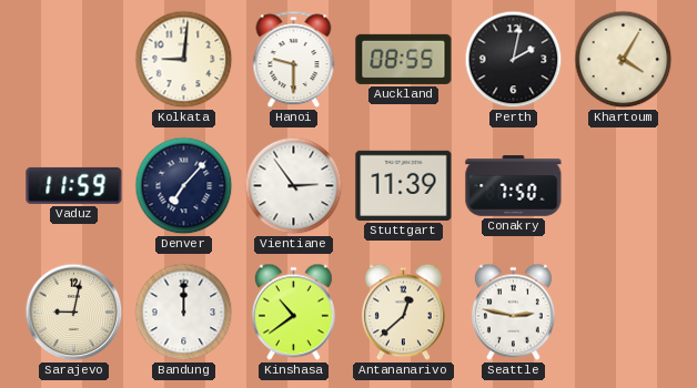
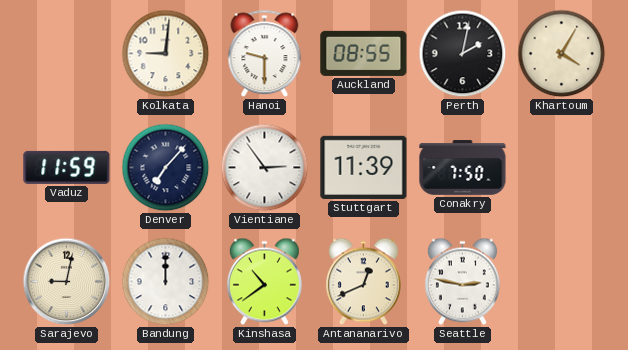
Antananarivo: 12:38 -> 12:41
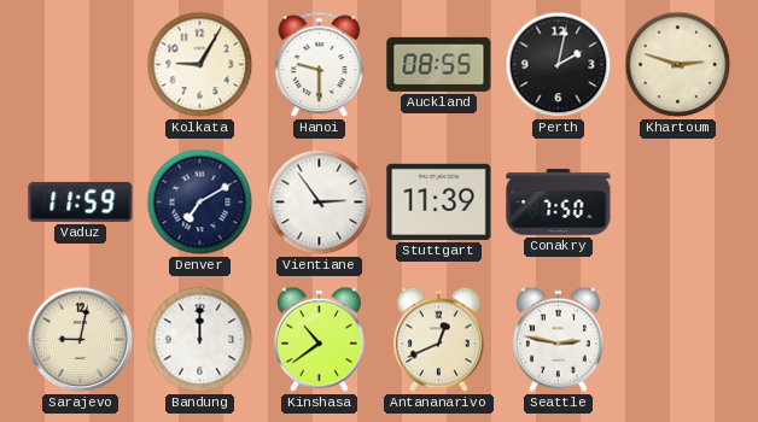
Kolkata: 9:01 -> 9:05
Khartoum: 4:05 -> 2:48
Denver: 7:07 -> 7:10
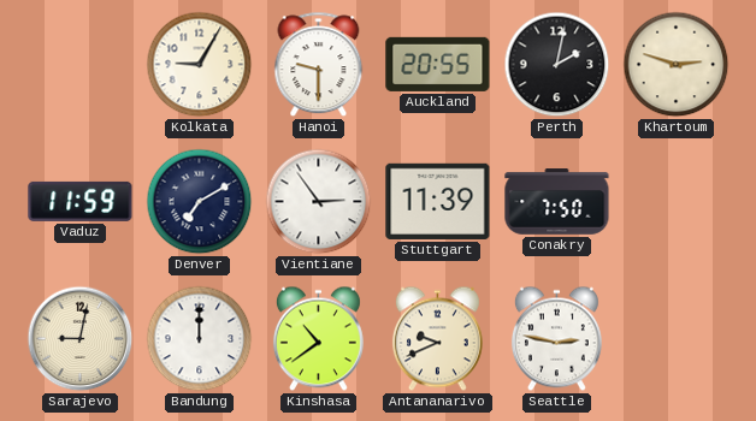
Auckland: 08:55 -> 20:55
Antananarivo: 12:41 -> 9:41
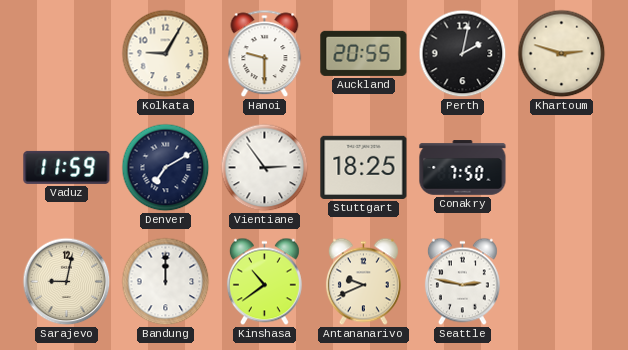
Stuttgart: 11:39 -> 18:25
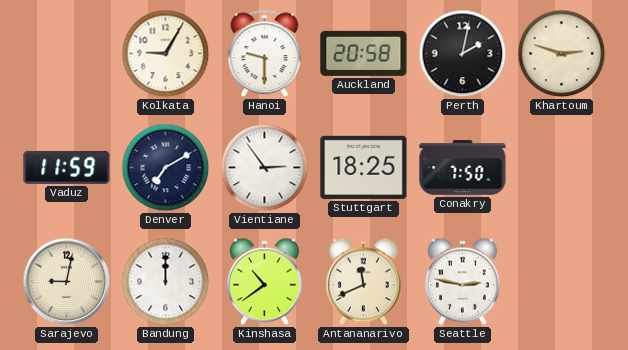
Auckland: 20:55 -> 20:58
Antananarivo: 9:41 -> 11:41
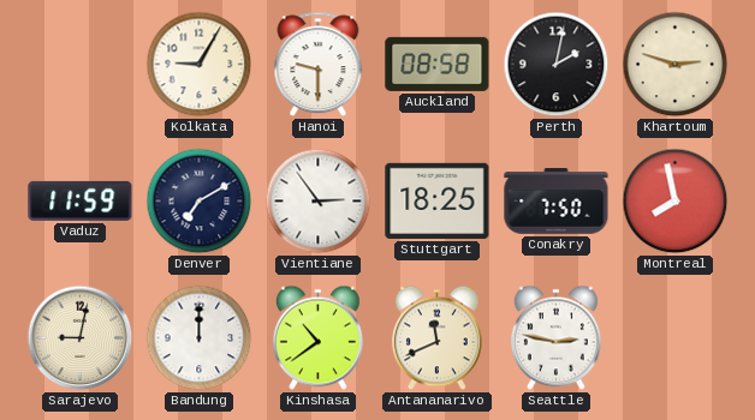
Auckland: 20:58 -> 08:58
Montreal: none -> 7:58
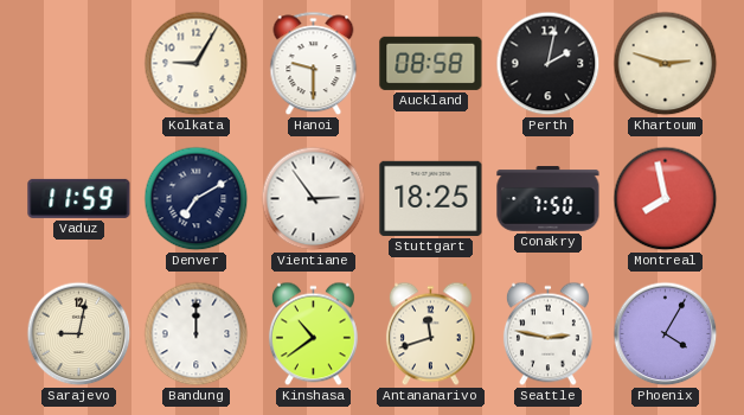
Antananarivo: 11:41 -> 11:42
Phoenix: none -> 4:05
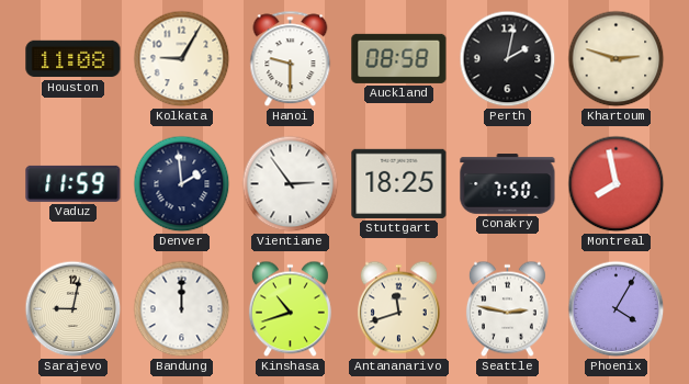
Houston: none -> 11:08
Denver: 7:10 -> 1:59
Kinshasa: 10:39 -> 10:42
